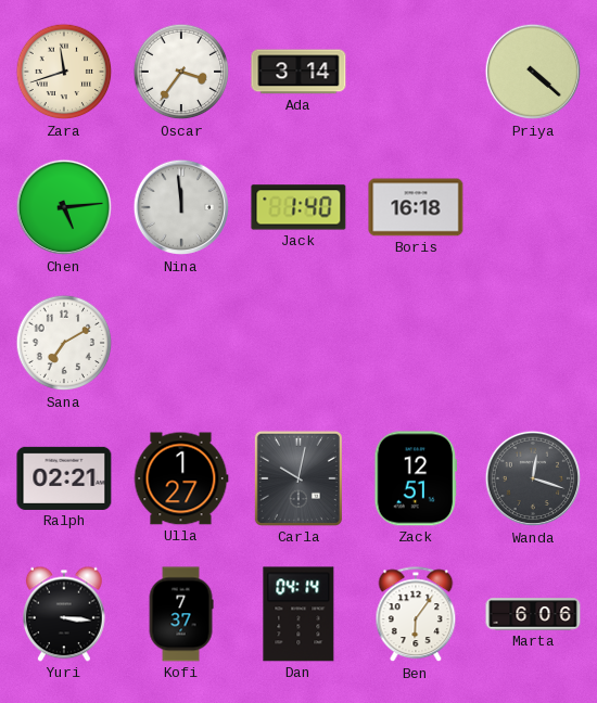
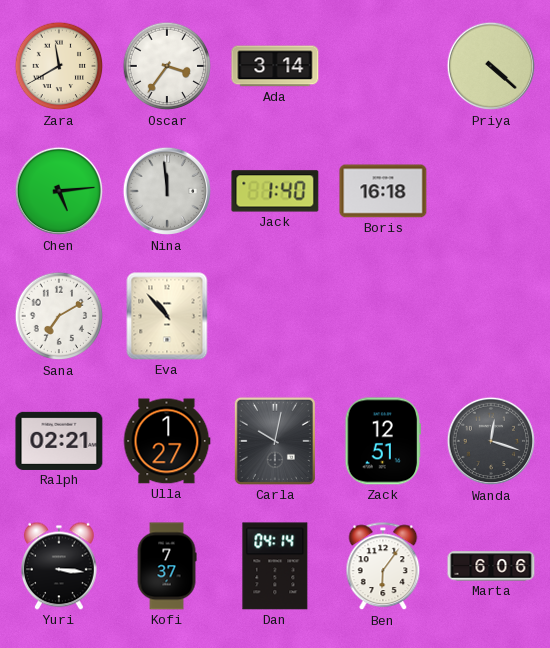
Zara: 11:42 -> 11:40
Eva: none -> 10:53
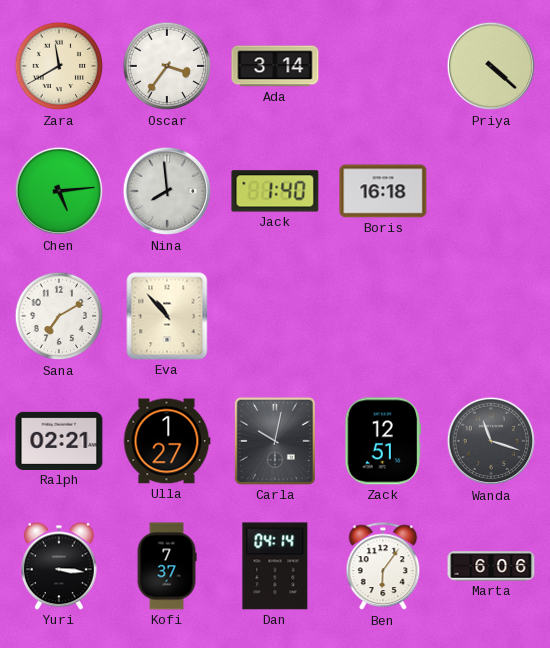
Nina: 11:59 -> 7:59
Wanda: 12:18 -> 11:18
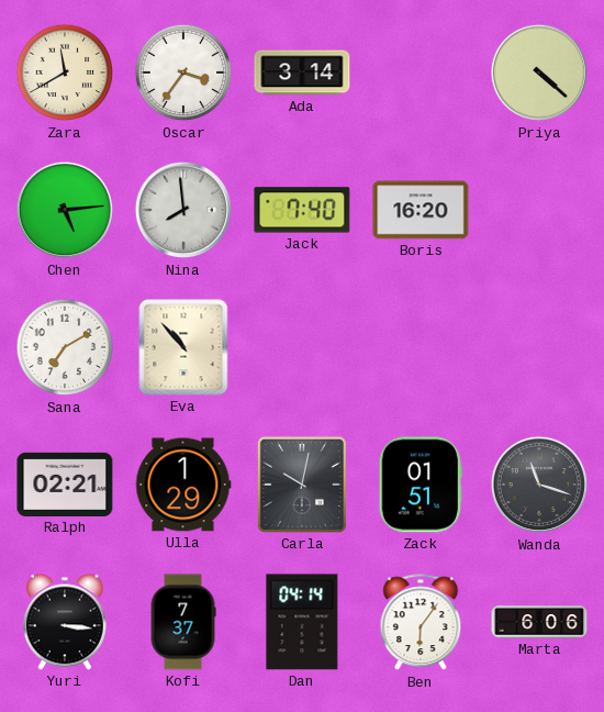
Jack: 1:40 -> 7:40
Boris: 16:18 -> 16:20
Ulla: 1:27 -> 1:29
Zack: 12:51 -> 01:51
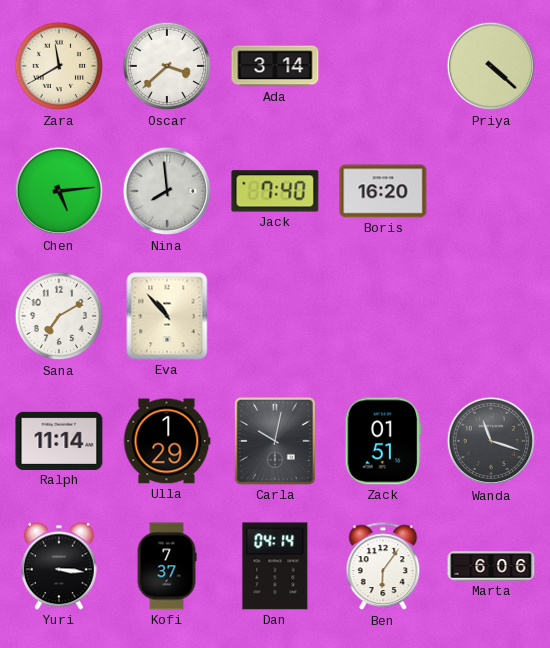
Oscar: 3:36 -> 3:38
Ralph: 02:21 -> 11:14
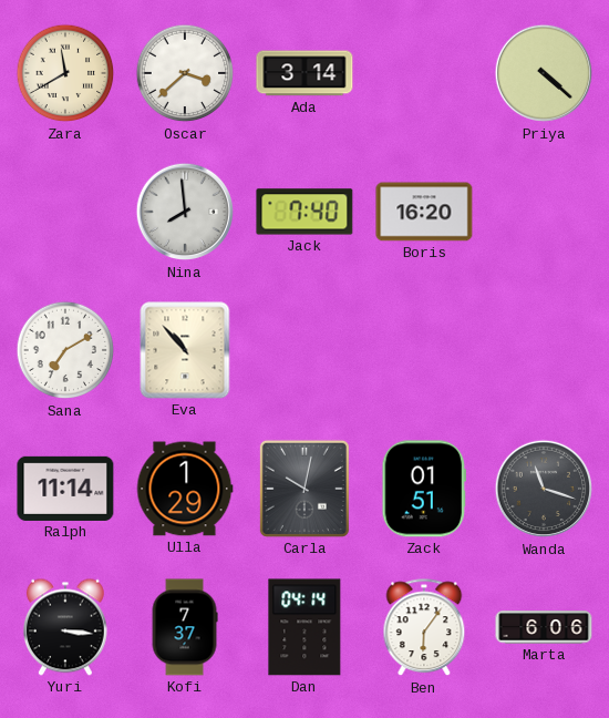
Chen: 5:14 -> none
